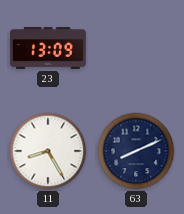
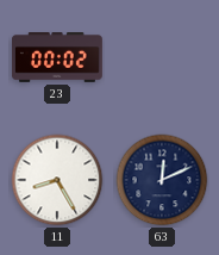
23: 13:09 -> 00:02
63: 8:11 -> 12:11
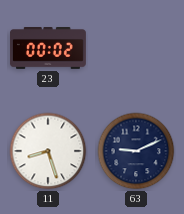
11: 8:25 -> 8:27
63: 12:11 -> 9:11
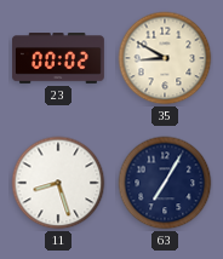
35: none -> 8:50
63: 9:11 -> 7:05
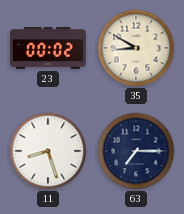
63: 7:05 -> 7:15
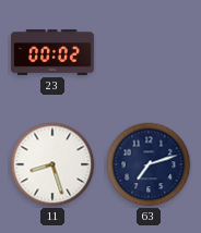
35: 8:50 -> none
63: 7:15 -> 7:12
